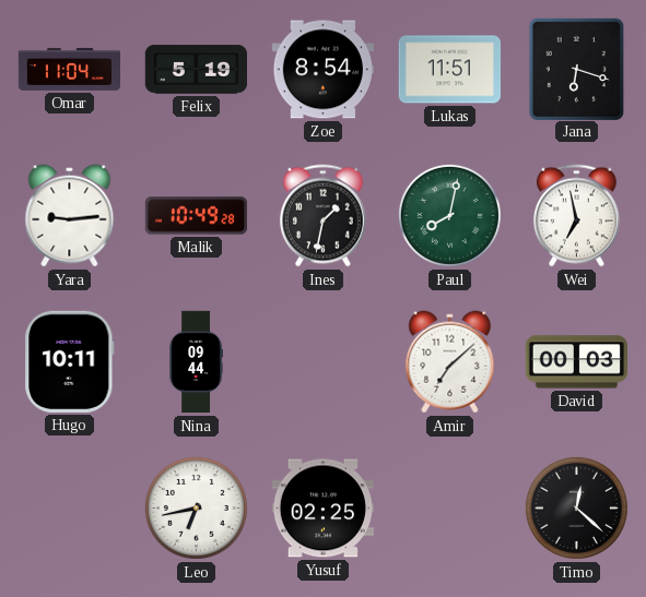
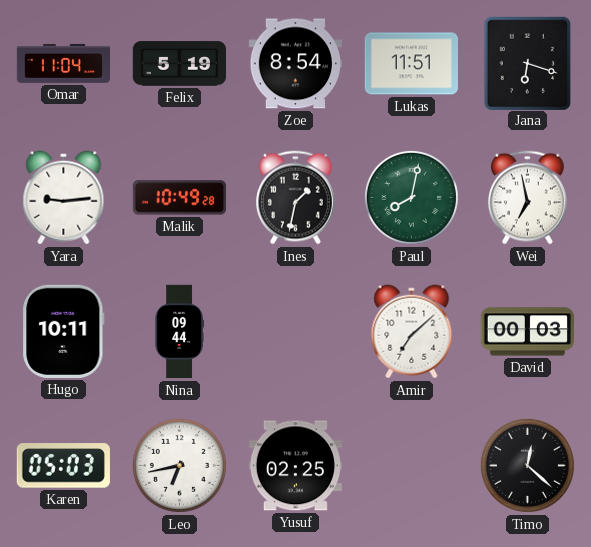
Karen: none -> 05:03
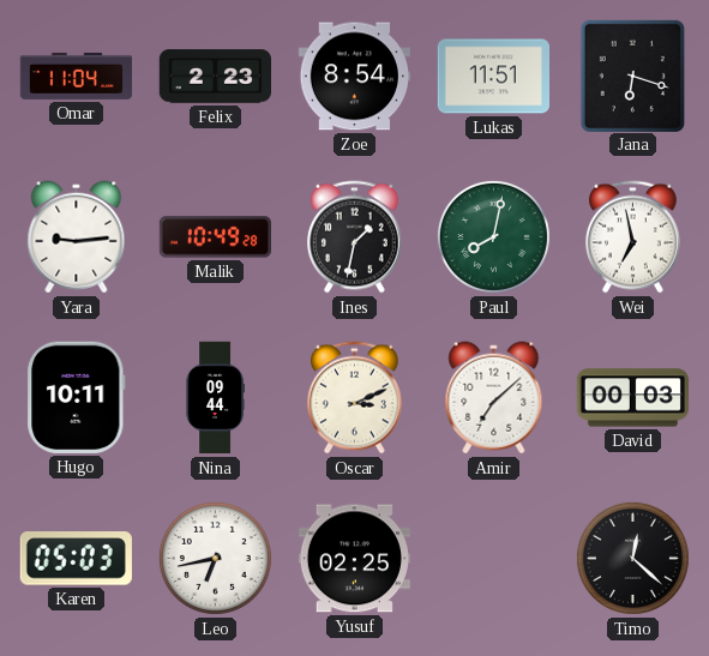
Felix: 5:19 -> 2:23
Oscar: none -> 3:11
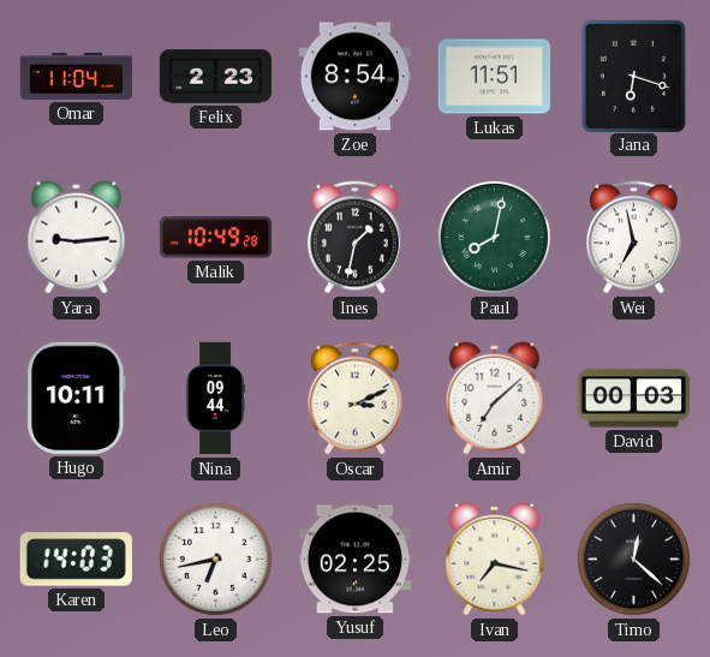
Karen: 05:03 -> 14:03
Ivan: none -> 7:17
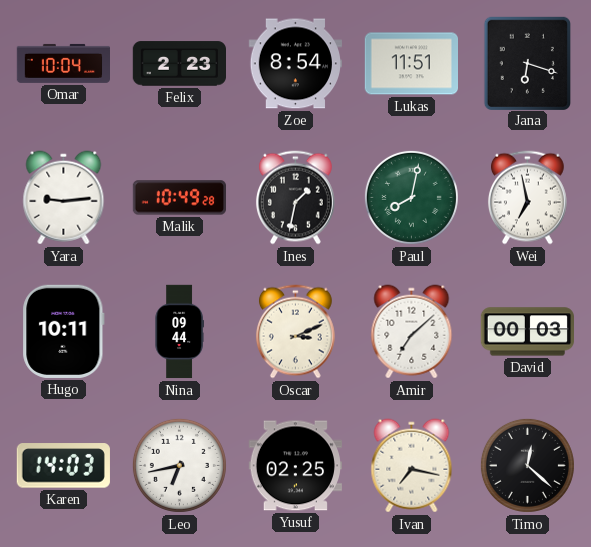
Omar: 11:04 -> 10:04
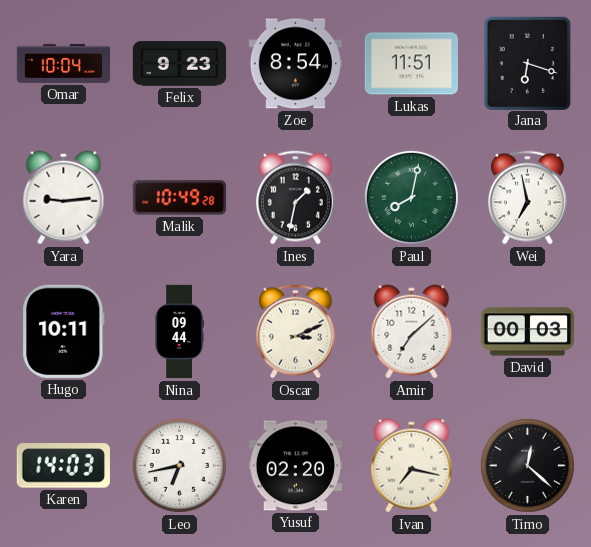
Felix: 2:23 -> 9:23
Yusuf: 02:25 -> 02:20
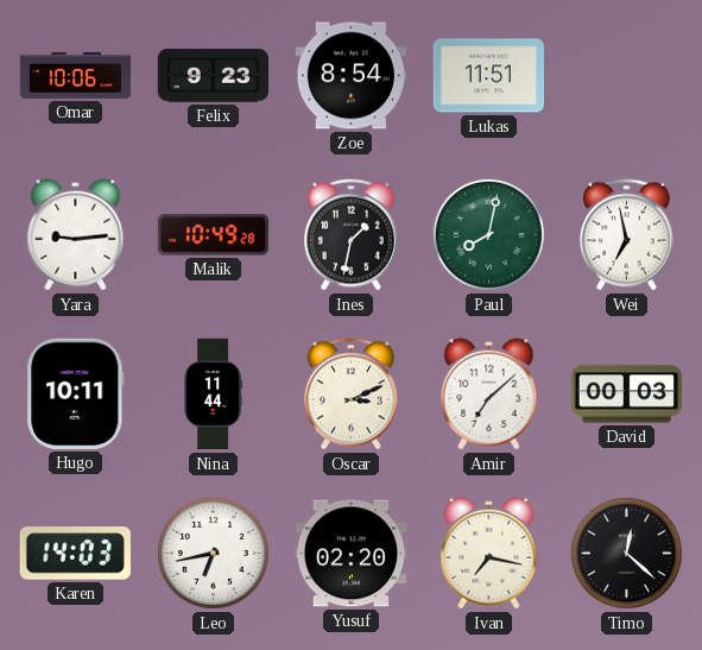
Omar: 10:04 -> 10:06
Jana: 6:18 -> none
Nina: 09:44 -> 11:44
